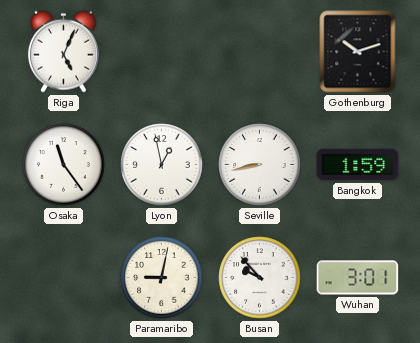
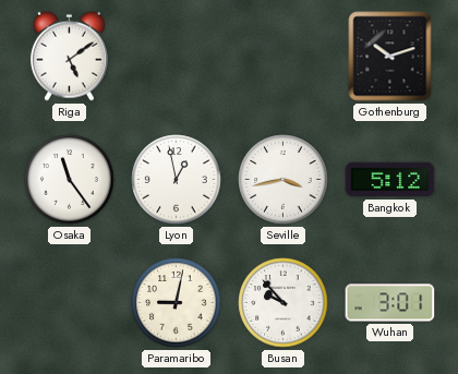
Riga: 5:04 -> 5:09
Seville: 8:43 -> 3:43
Bangkok: 1:59 -> 5:12
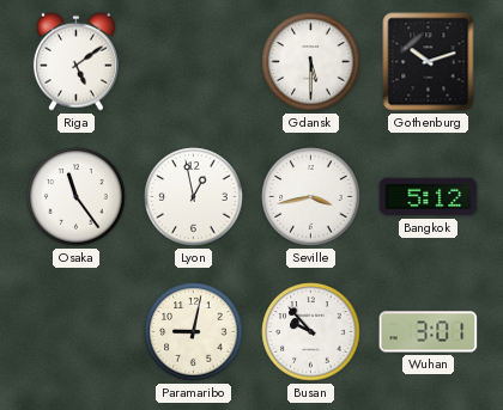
Gdansk: none -> 5:30
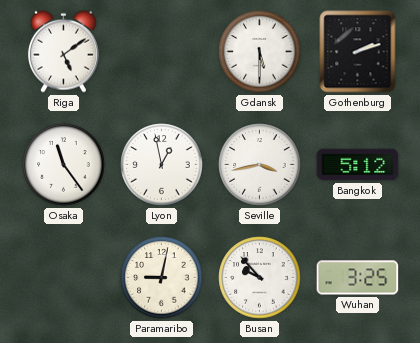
Gothenburg: 10:12 -> 2:12
Wuhan: 3:01 -> 3:25
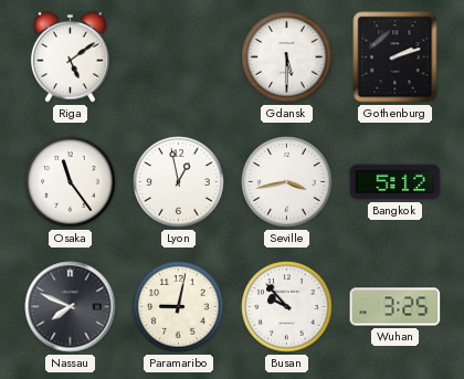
Nassau: none -> 7:49
